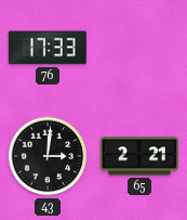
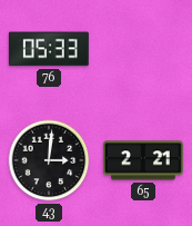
76: 17:33 -> 05:33
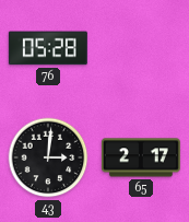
76: 05:33 -> 05:28
65: 2:21 -> 2:17
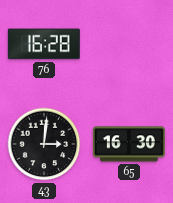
76: 05:28 -> 16:28
65: 2:17 -> 16:30
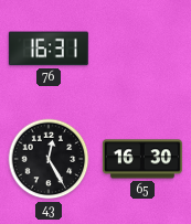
76: 16:28 -> 16:31
43: 3:01 -> 12:25
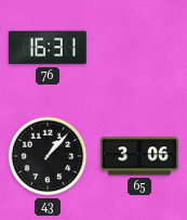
43: 12:25 -> 1:07
65: 16:30 -> 3:06
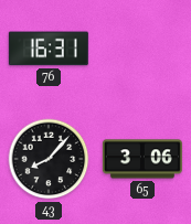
43: 1:07 -> 8:07
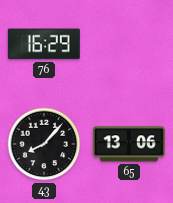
76: 16:31 -> 16:29
65: 3:06 -> 13:06
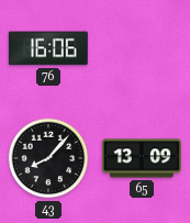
76: 16:29 -> 16:06
65: 13:06 -> 13:09
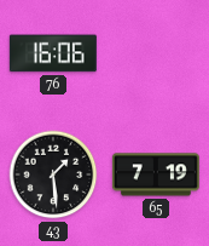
43: 8:07 -> 1:29
65: 13:09 -> 7:19
